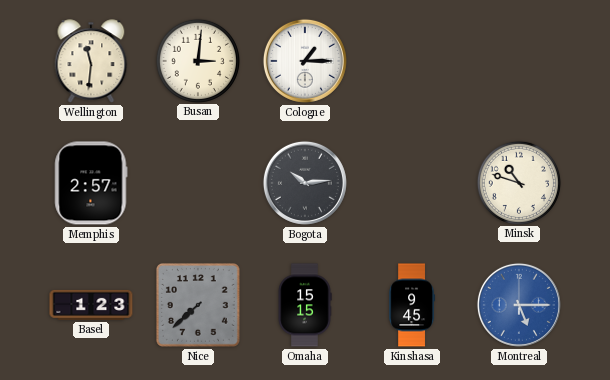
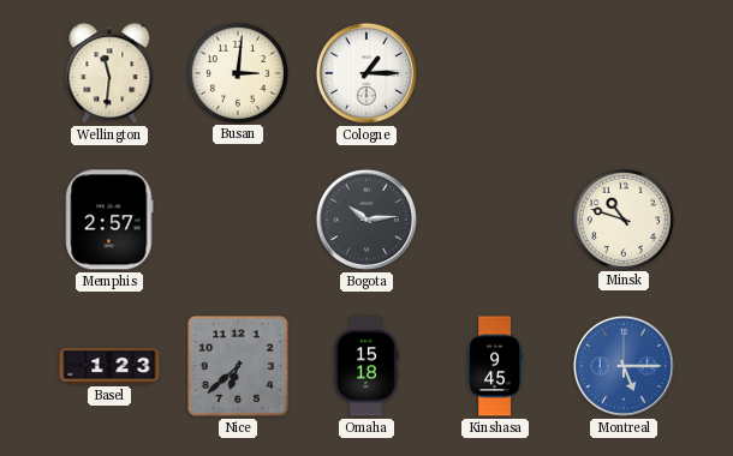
Nice: 7:38 -> 6:38
Omaha: 15:15 -> 15:18
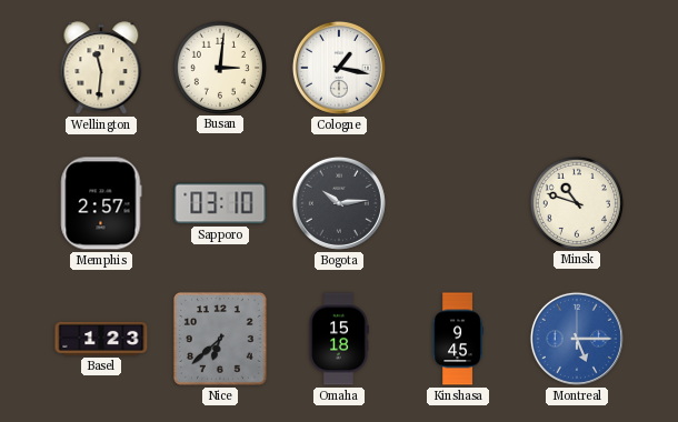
Cologne: 1:15 -> 1:17
Sapporo: none -> 03:10
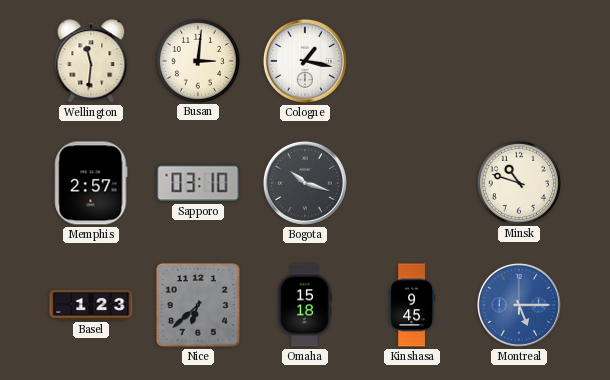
Bogota: 10:14 -> 10:18
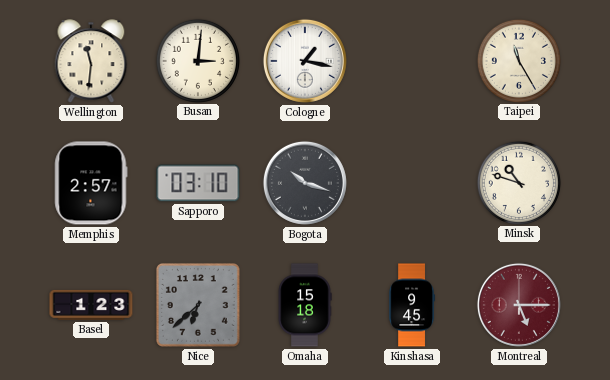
Taipei: none -> 11:25
Montreal dial: blue -> burgundy
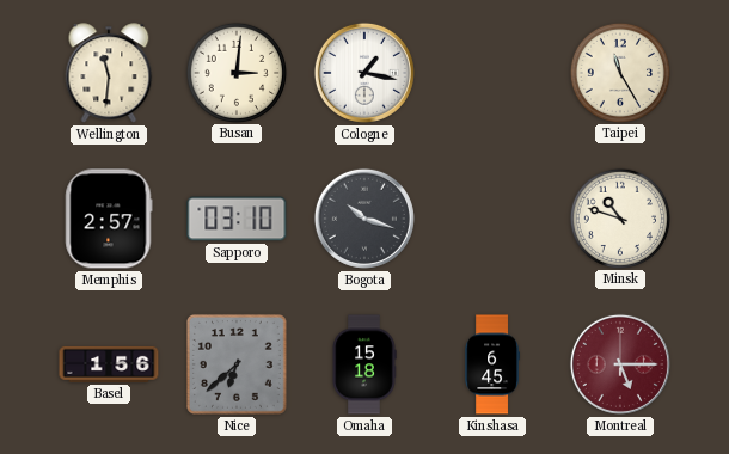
Basel: 1:23 -> 1:56
Kinshasa: 9:45 -> 6:45
